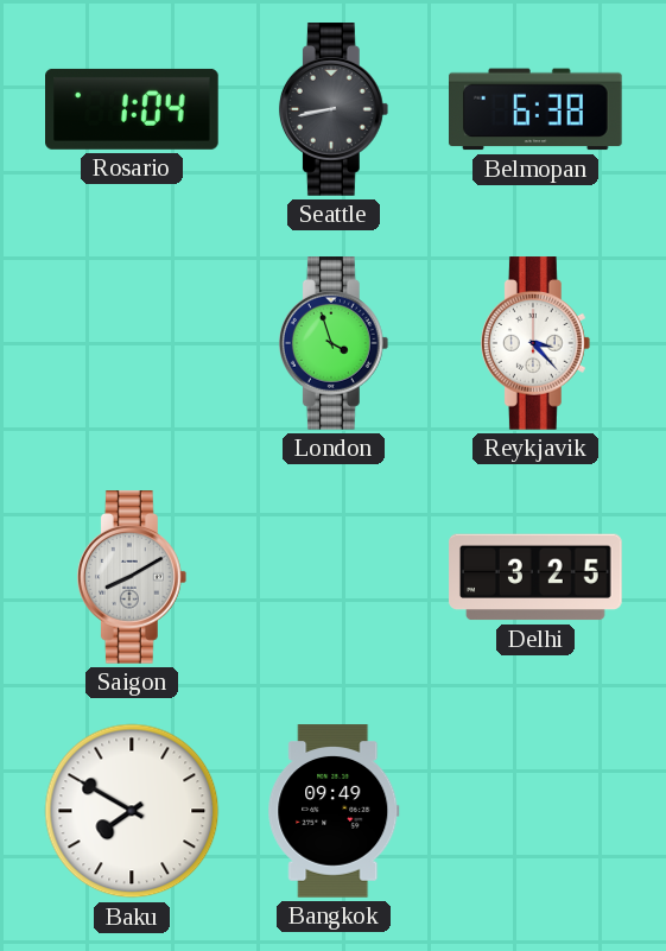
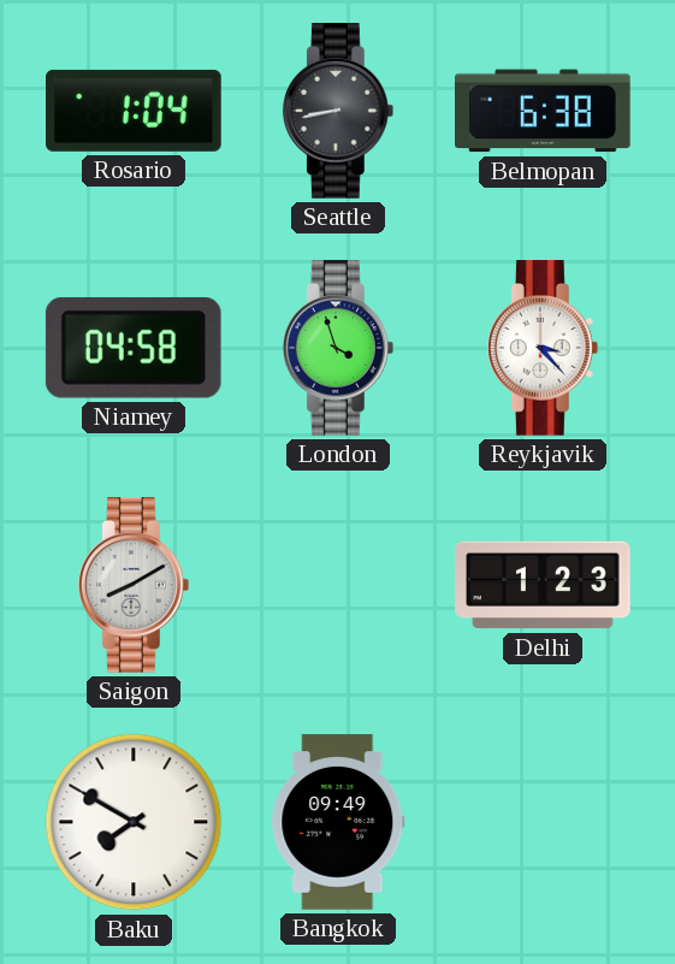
Niamey: none -> 04:58
Delhi: 3:25 -> 1:23
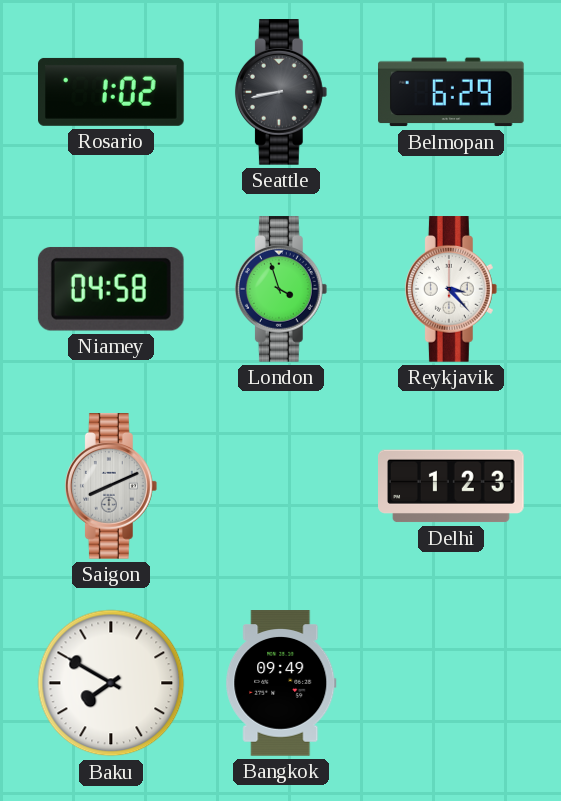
Rosario: 1:04 -> 1:02
Belmopan: 6:38 -> 6:29
Saigon: 8:10 -> 8:11
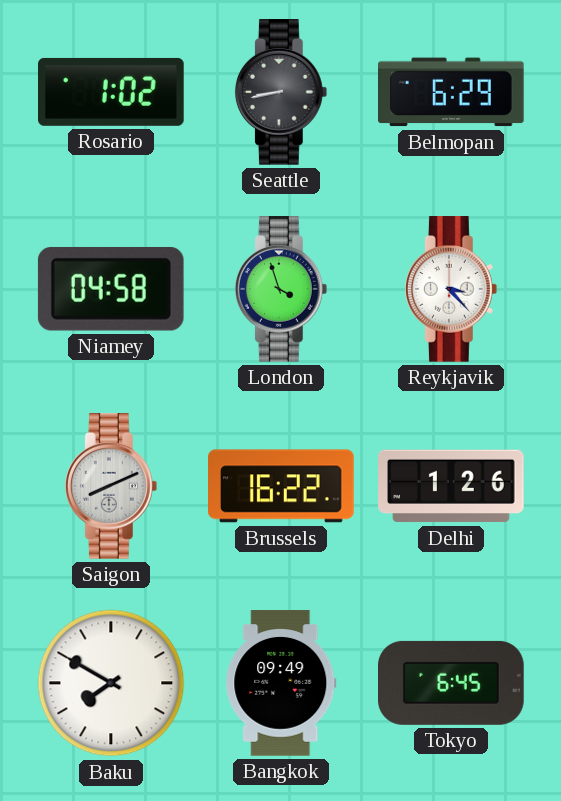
Brussels: none -> 16:22
Delhi: 1:23 -> 1:26
Tokyo: none -> 6:45
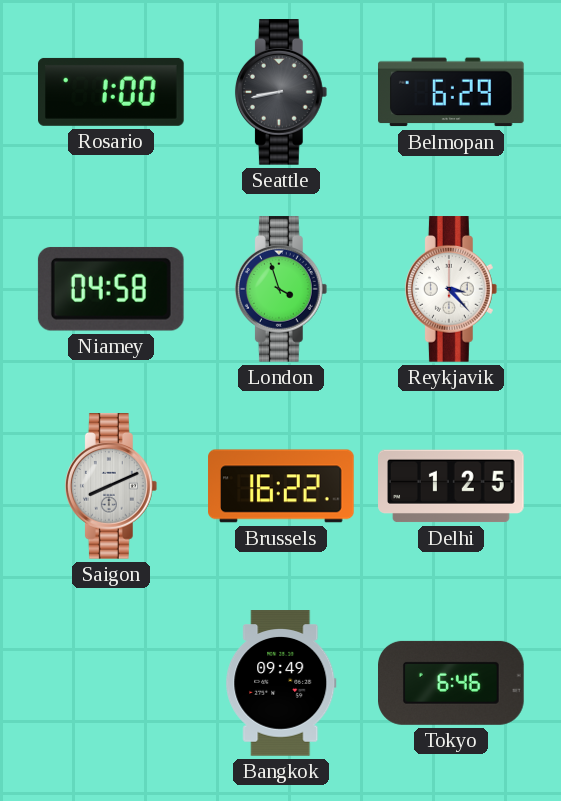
Rosario: 1:02 -> 1:00
Delhi: 1:26 -> 1:25
Baku: 7:50 -> none
Tokyo: 6:45 -> 6:46
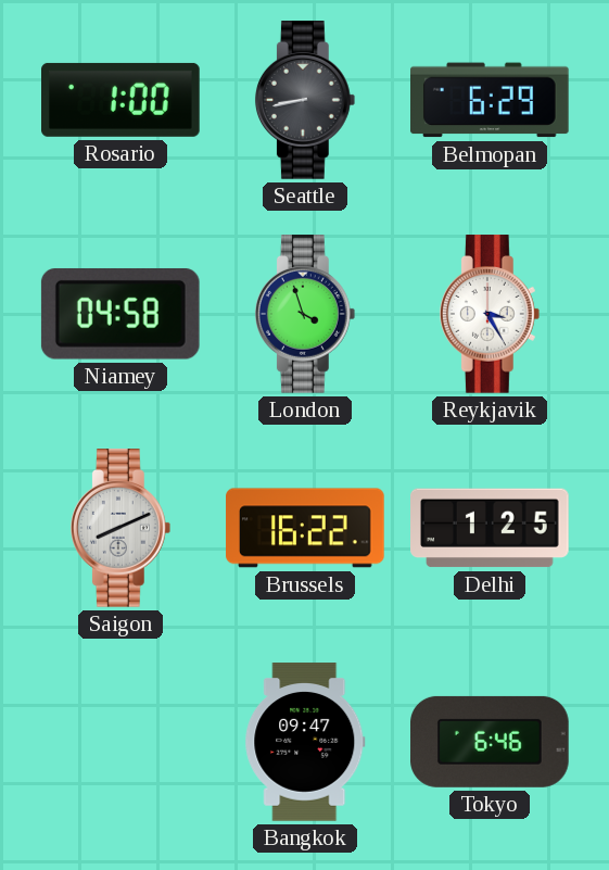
Reykjavik: 3:23 -> 3:25
Bangkok: 09:49 -> 09:47
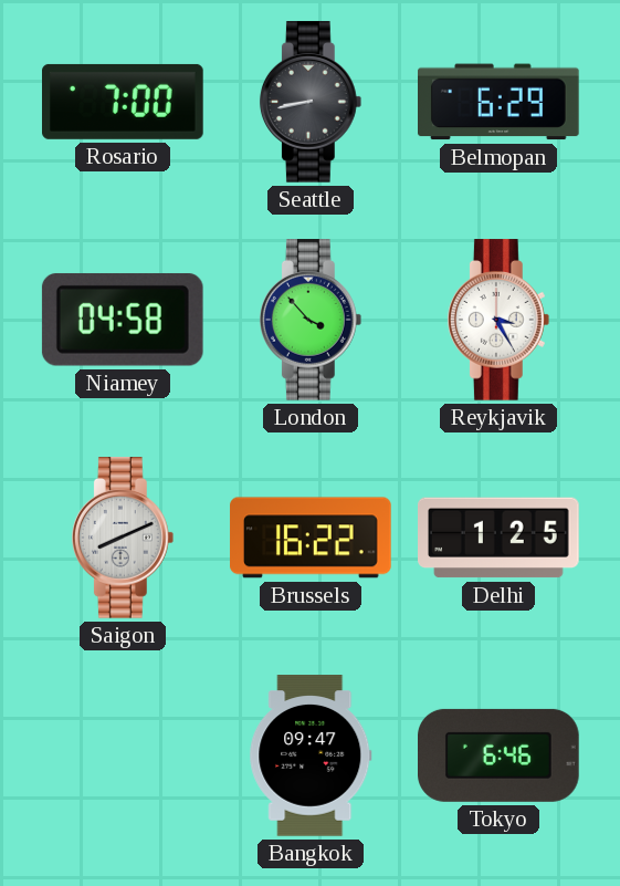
Rosario: 1:00 -> 7:00
London: 3:57 -> 3:53
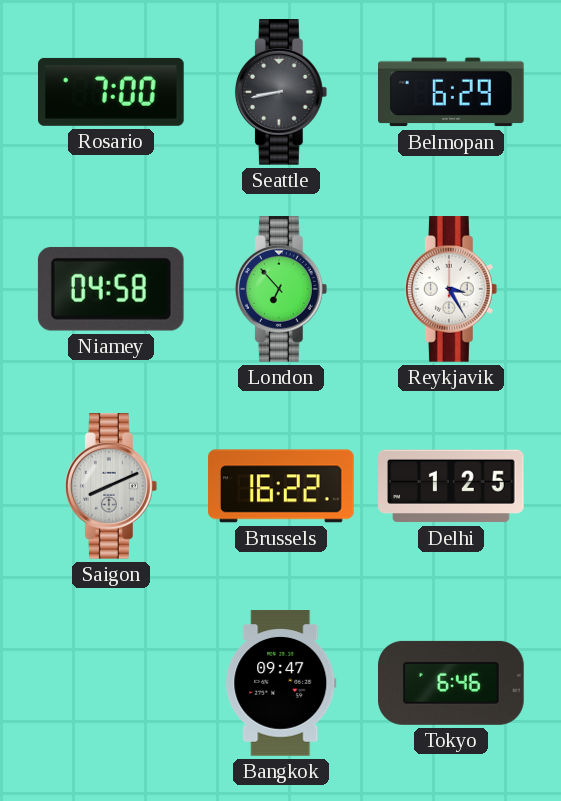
London: 3:53 -> 6:53
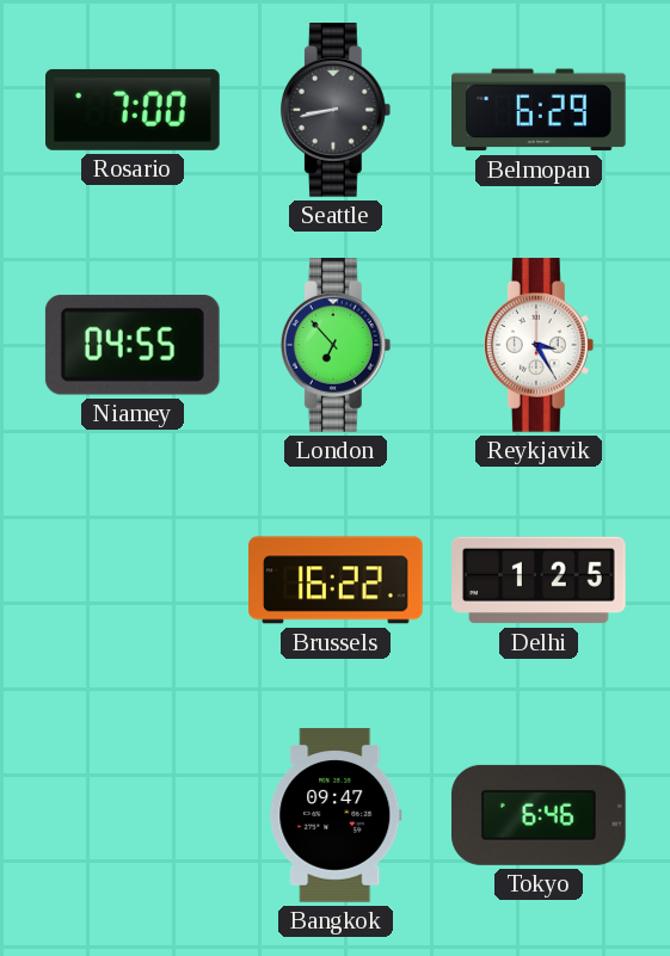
Niamey: 04:58 -> 04:55
Saigon: 8:11 -> none
